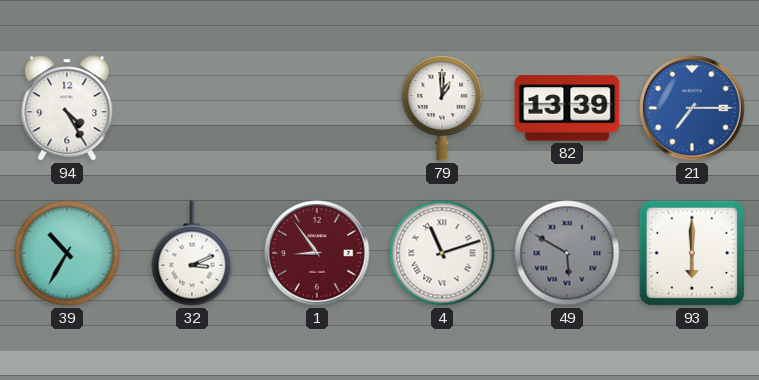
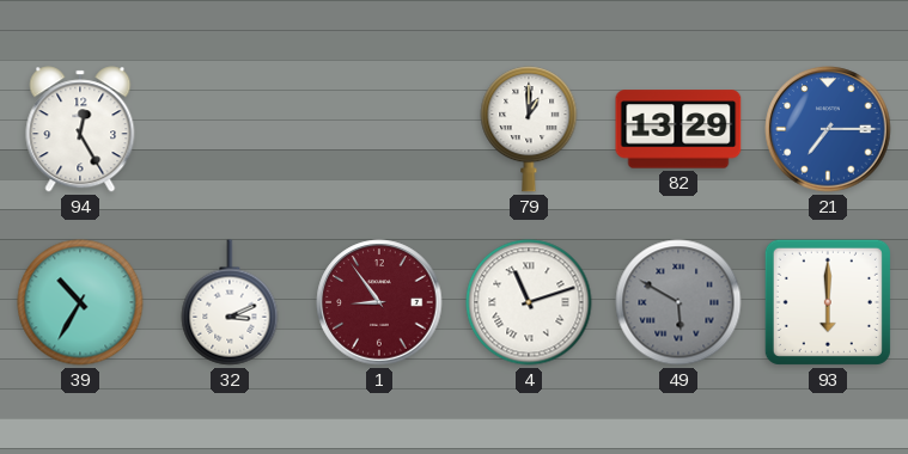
94: 4:25 -> 12:25
82: 13:39 -> 13:29
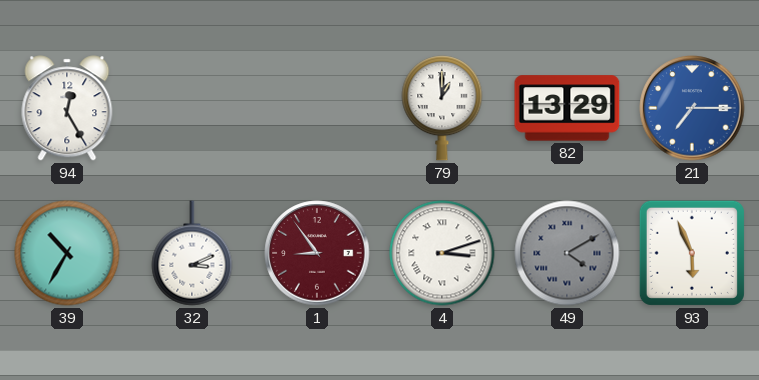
4: 11:12 -> 3:12
49: 5:50 -> 4:10
93: 6:00 -> 5:56
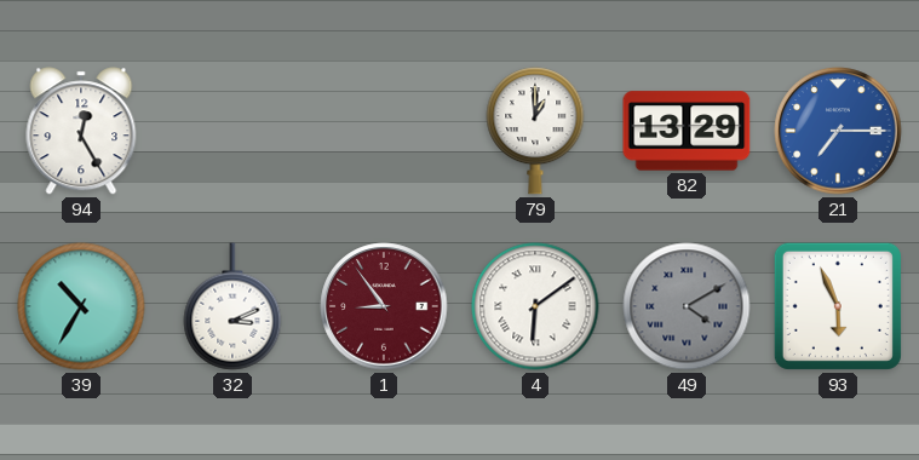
4: 3:12 -> 6:09
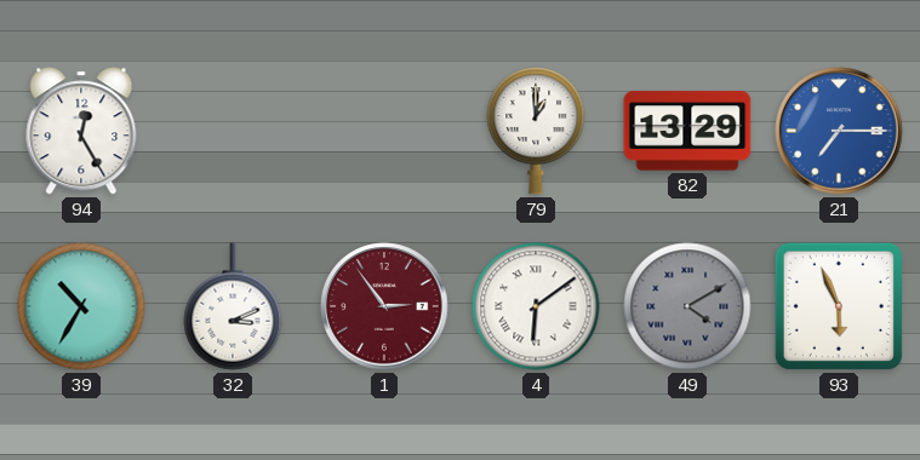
1: 8:54 -> 2:54
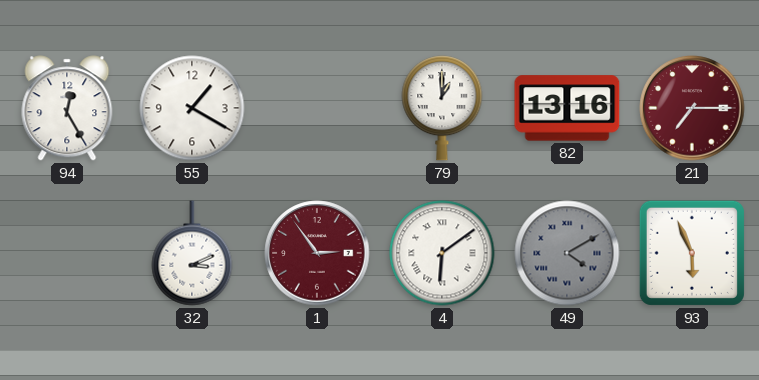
55: none -> 1:20
82: 13:29 -> 13:16
21 dial: blue -> burgundy
39: 10:35 -> none
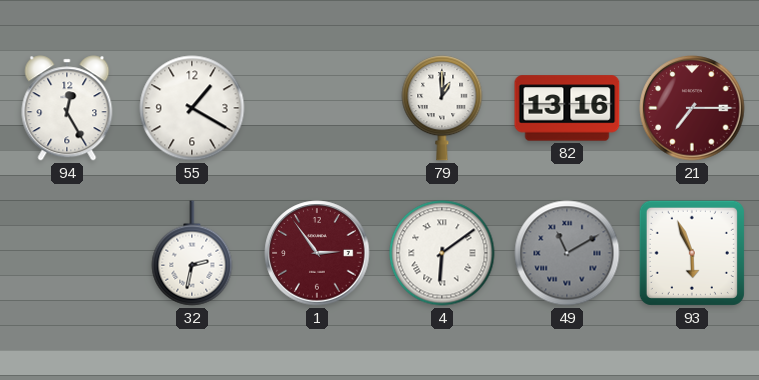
32: 3:11 -> 2:32
49: 4:10 -> 11:10
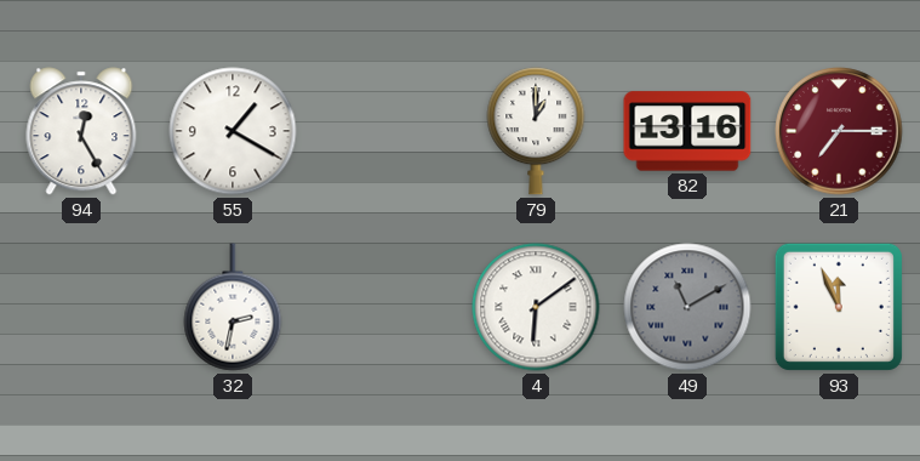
1: 2:54 -> none
93: 5:56 -> 11:56
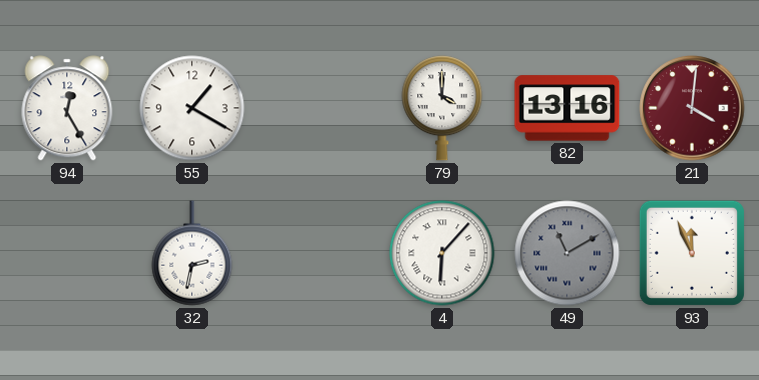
79: 1:00 -> 4:00
21: 7:15 -> 4:01
4: 6:09 -> 6:07
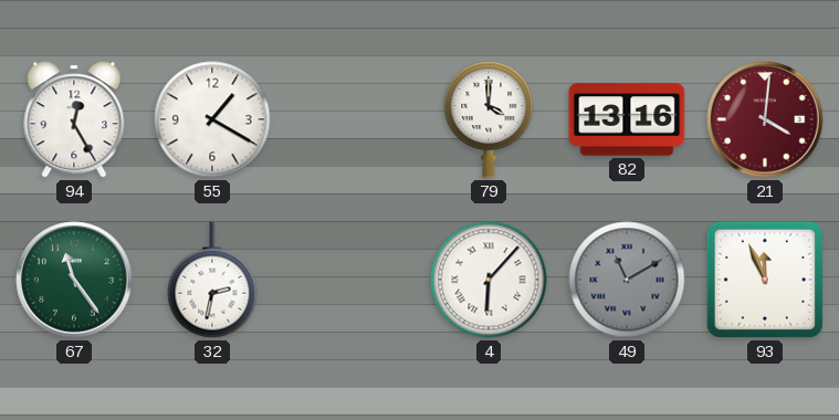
67: none -> 11:24
